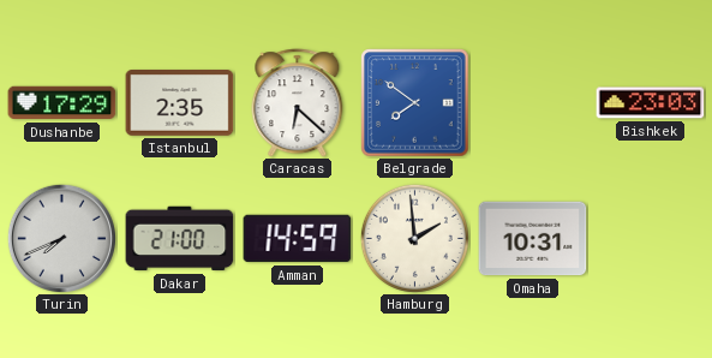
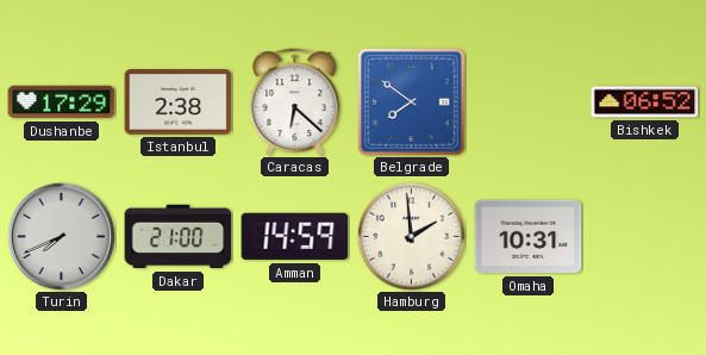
Istanbul: 2:35 -> 2:38
Bishkek: 23:03 -> 06:52
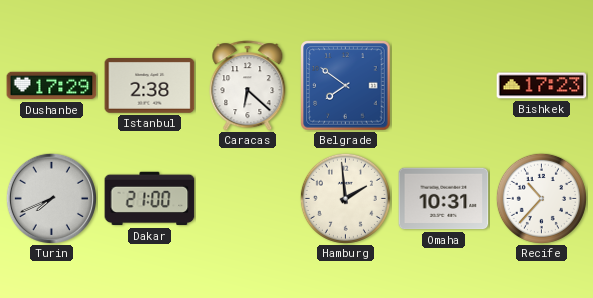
Bishkek: 06:52 -> 17:23
Amman: 14:59 -> none
Recife: none -> 10:37
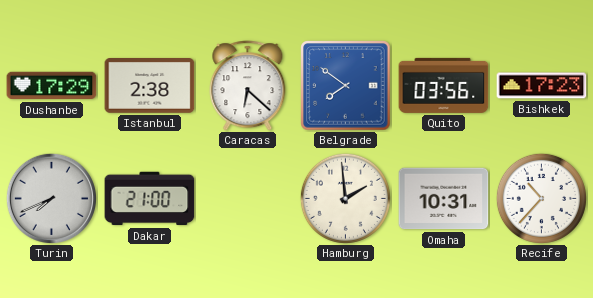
Quito: none -> 03:56
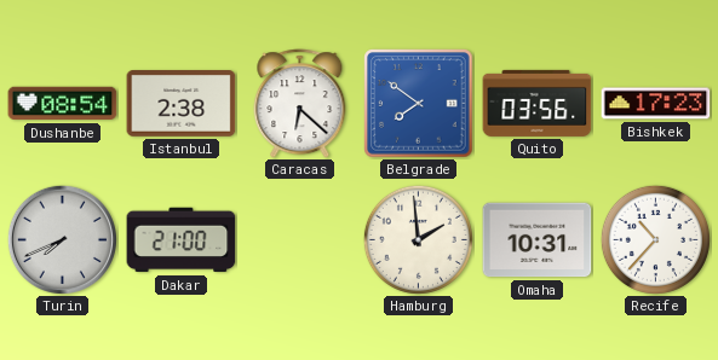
Dushanbe: 17:29 -> 08:54
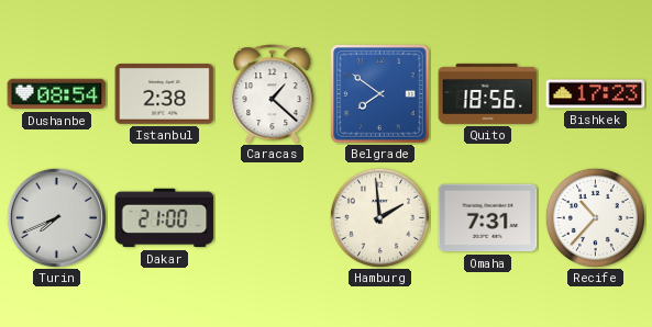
Caracas: 6:22 -> 1:22
Quito: 03:56 -> 18:56
Omaha: 10:31 -> 7:31
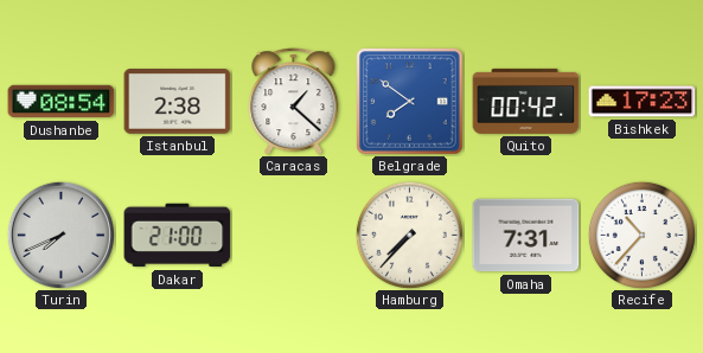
Quito: 18:56 -> 00:42
Hamburg: 1:59 -> 7:37
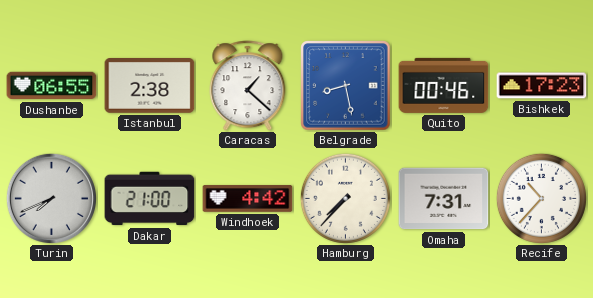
Dushanbe: 08:54 -> 06:55
Belgrade: 7:51 -> 8:28
Quito: 00:42 -> 00:46
Windhoek: none -> 4:42
